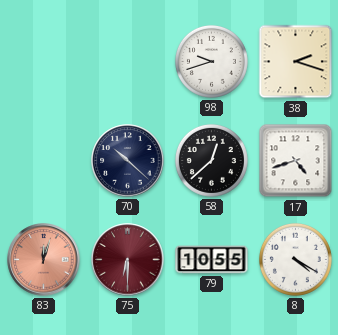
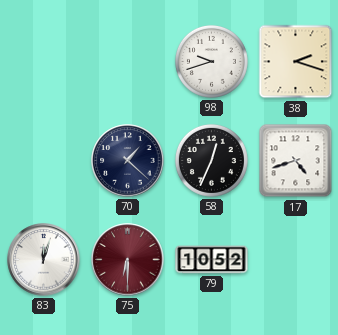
70: 10:22 -> 1:22
58: 12:38 -> 12:34
83 dial: salmon -> white
79: 10:55 -> 10:52
8: 4:20 -> none
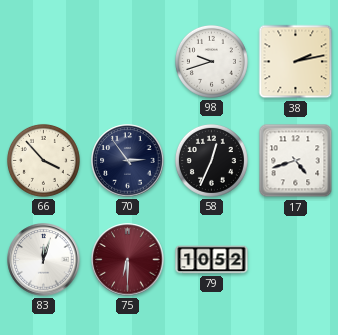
38: 2:18 -> 2:13
66: none -> 3:53
70: 1:22 -> 2:54
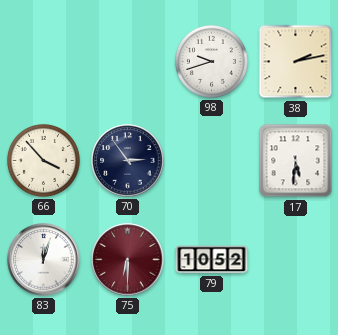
58: 12:34 -> none
17: 4:42 -> 5:31
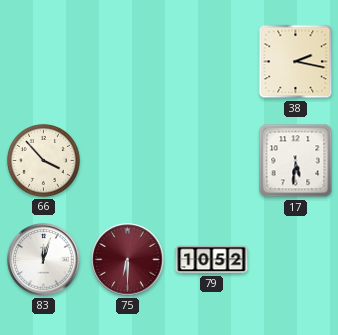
98: 9:42 -> none
38: 2:13 -> 2:17
70: 2:54 -> none
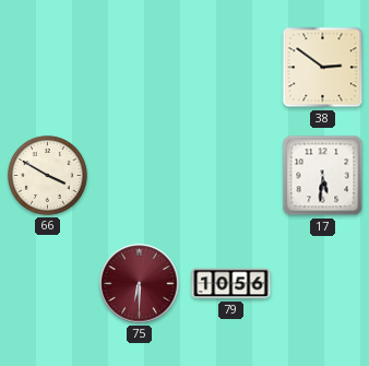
38: 2:17 -> 2:51
66: 3:53 -> 3:50
83: 12:03 -> none
79: 10:52 -> 10:56
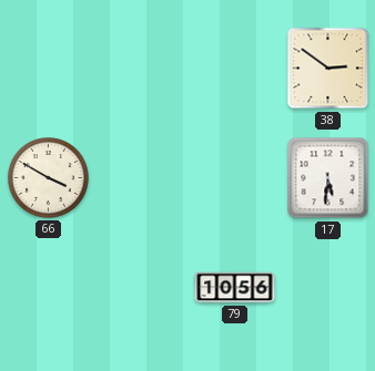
75: 6:30 -> none
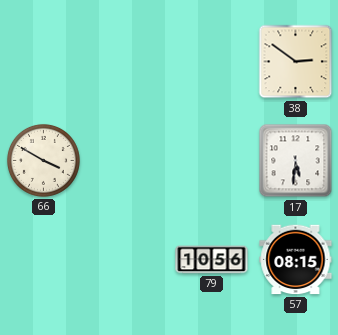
57: none -> 08:15
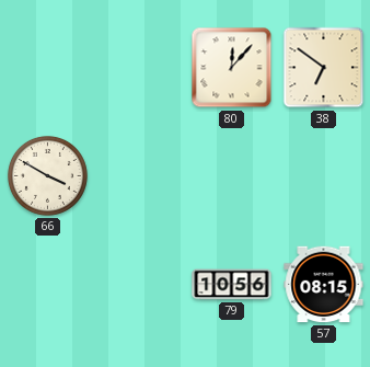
80: none -> 12:07
38: 2:51 -> 6:51
17: 5:31 -> none
